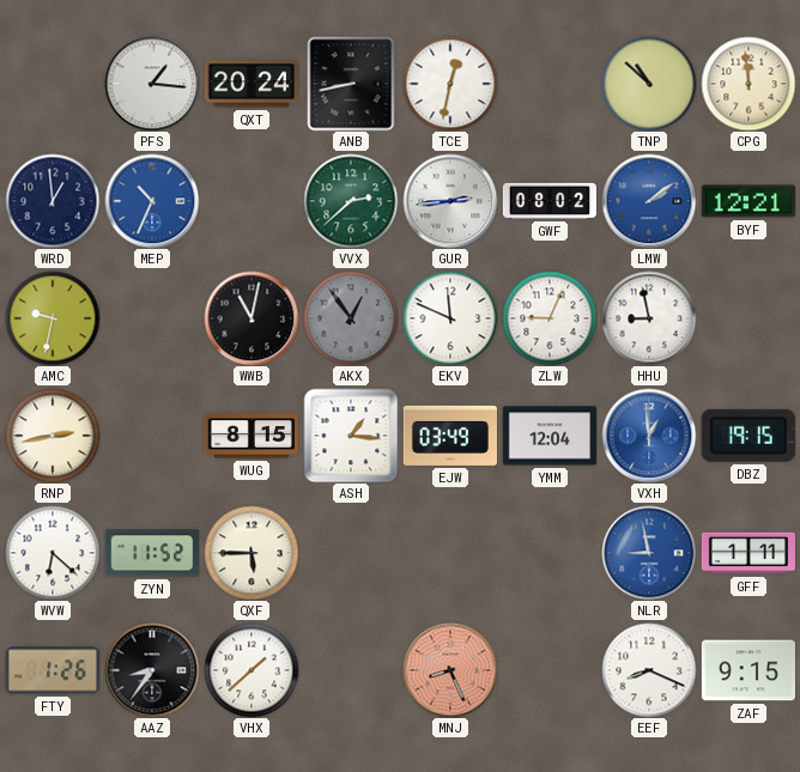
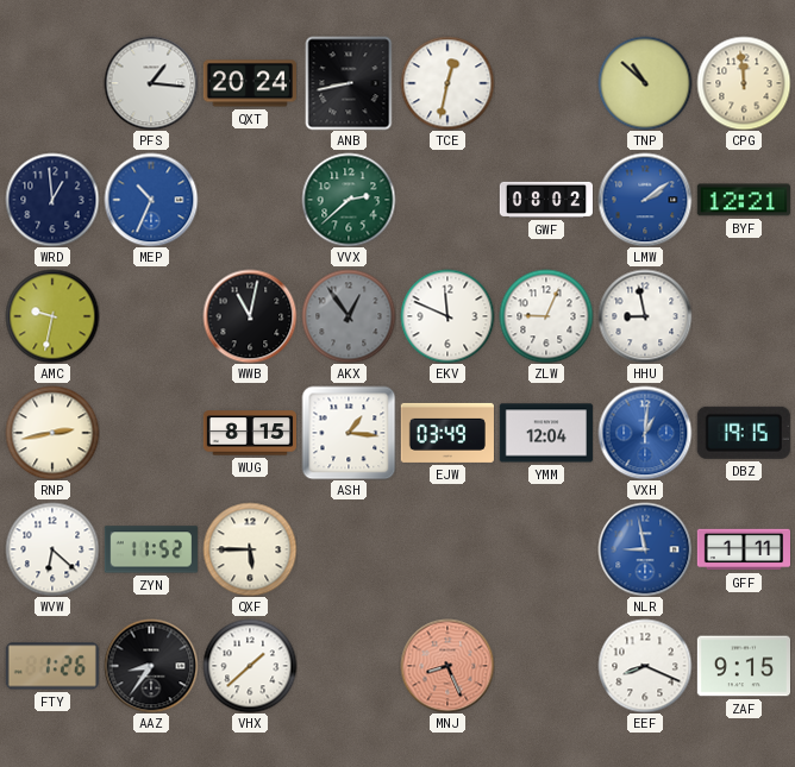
GUR: 2:44 -> none
VXH: 12:59 -> 1:01
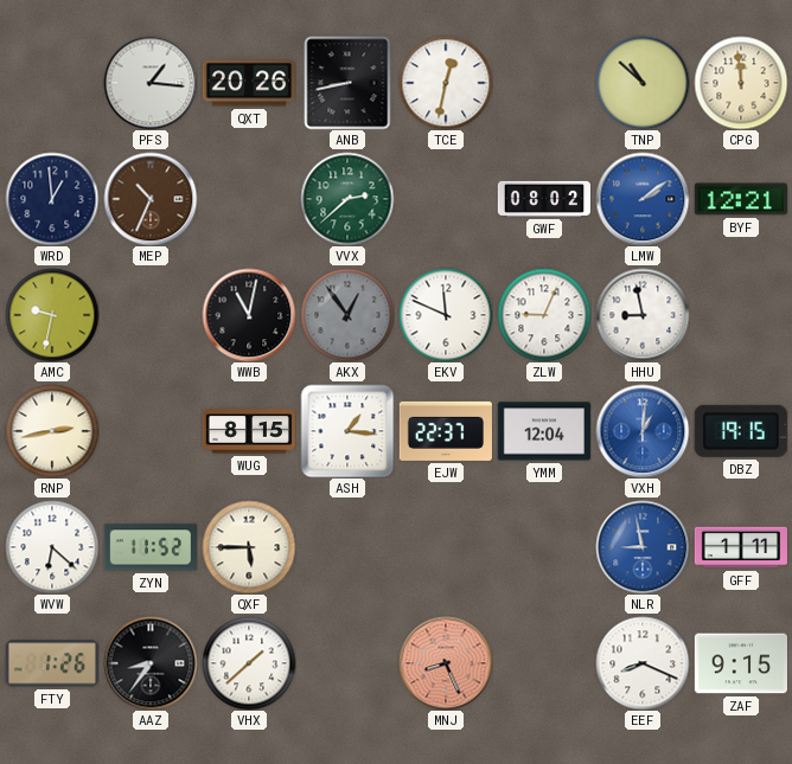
QXT: 20:24 -> 20:26
MEP dial: blue -> brown
EJW: 03:49 -> 22:37
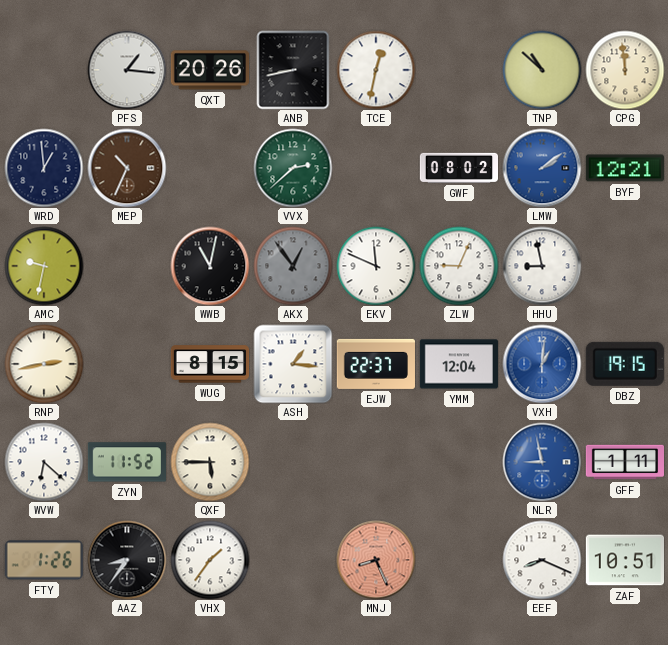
VHX: 1:38 -> 1:36
ZAF: 9:15 -> 10:51
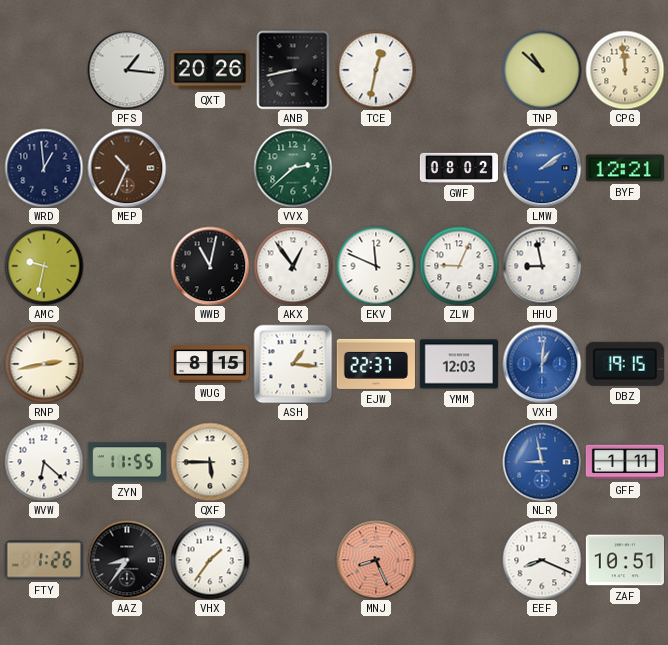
AKX dial: grey -> white
YMM: 12:04 -> 12:03
ZYN: 11:52 -> 11:55
